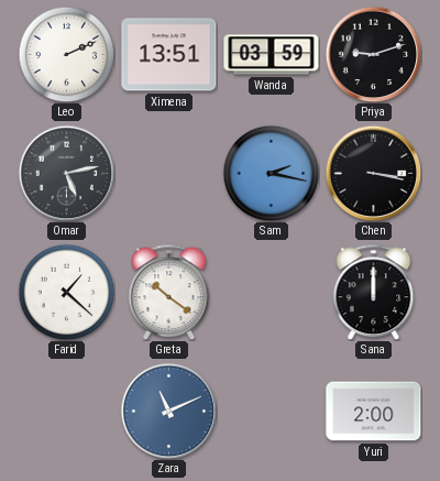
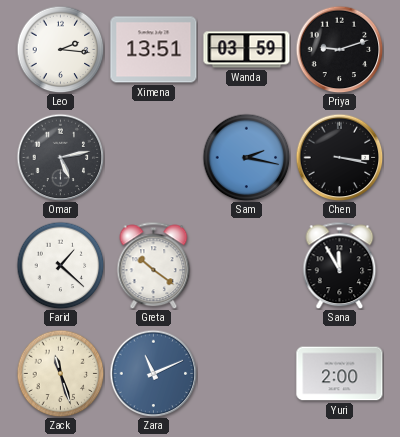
Leo: 2:11 -> 2:16
Sana: 12:00 -> 11:55
Zack: none -> 11:27
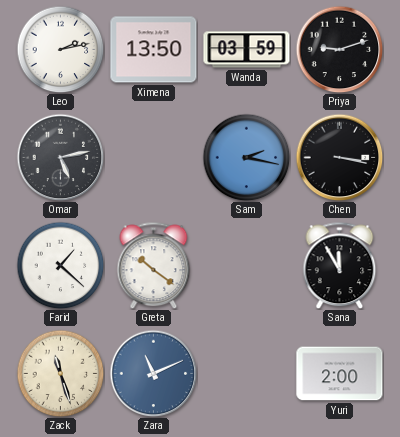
Leo: 2:16 -> 2:13
Ximena: 13:51 -> 13:50
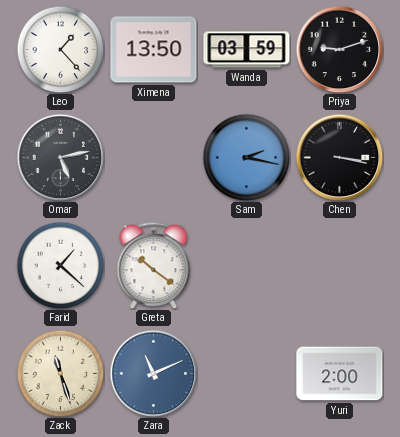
Leo: 2:13 -> 1:23
Sana: 11:55 -> none
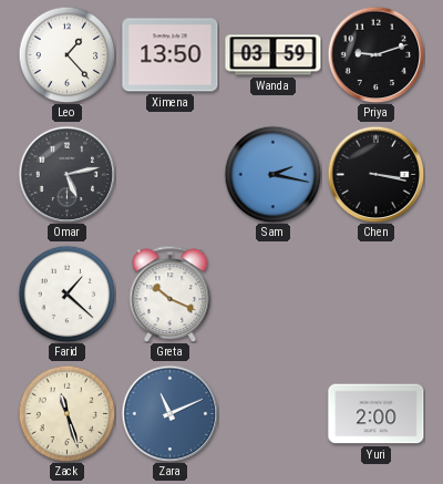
Greta: 10:21 -> 10:19
